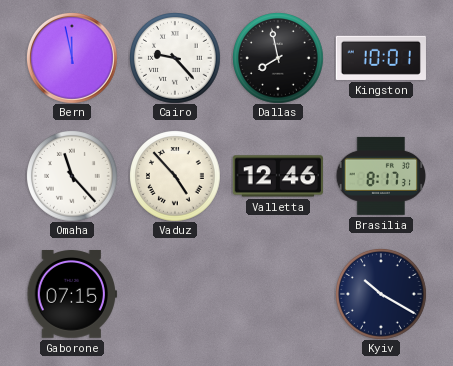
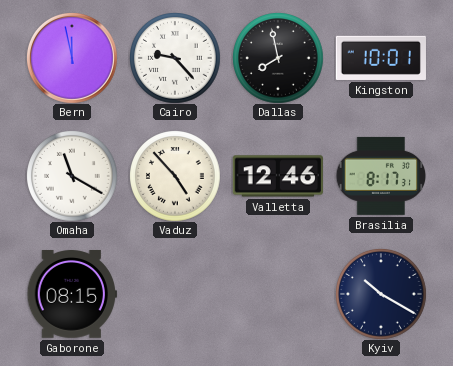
Omaha: 11:23 -> 11:20
Gaborone: 07:15 -> 08:15
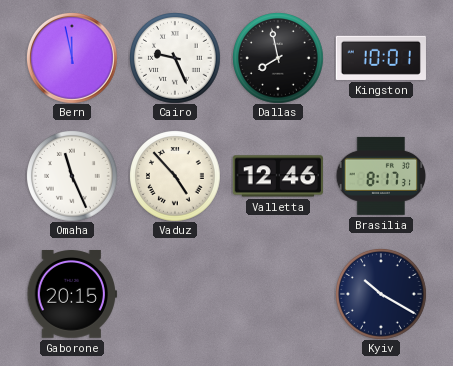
Cairo: 9:23 -> 9:26
Omaha: 11:20 -> 11:26
Gaborone: 08:15 -> 20:15
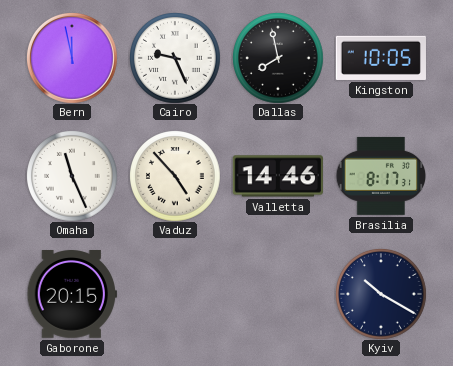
Kingston: 10:01 -> 10:05
Valletta: 12:46 -> 14:46
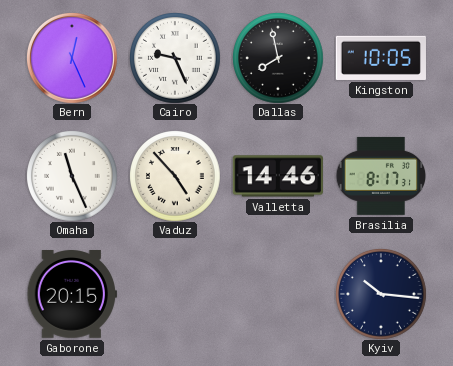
Bern: 11:58 -> 12:26
Kyiv: 10:20 -> 10:16
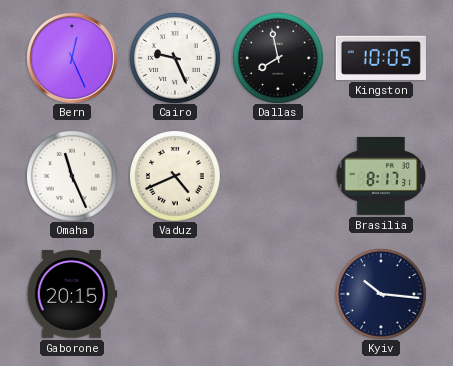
Vaduz: 4:53 -> 4:41
Valletta: 14:46 -> none
